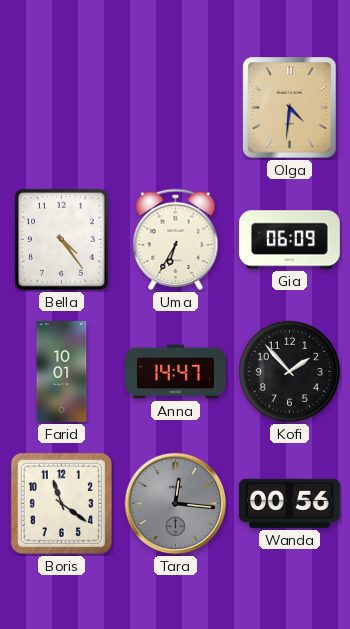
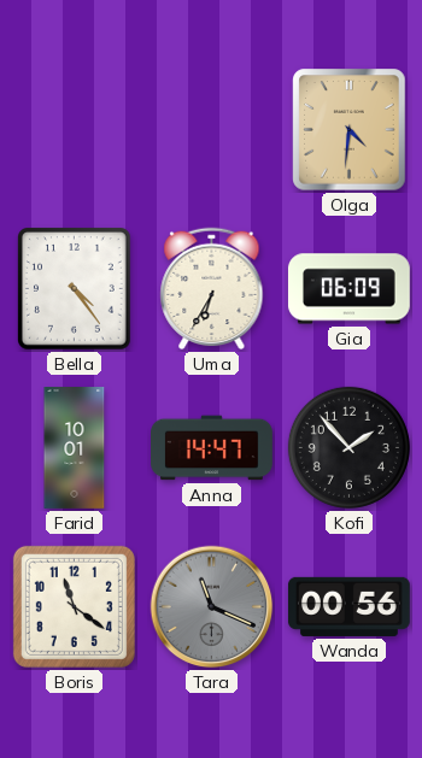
Tara: 12:16 -> 11:19
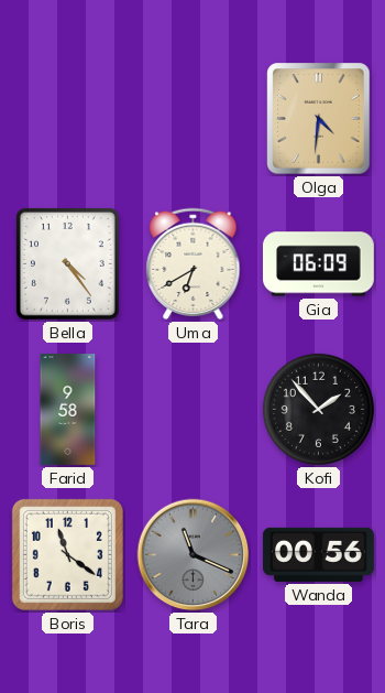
Uma: 6:35 -> 6:40
Farid: 10:01 -> 9:58
Anna: 14:47 -> none
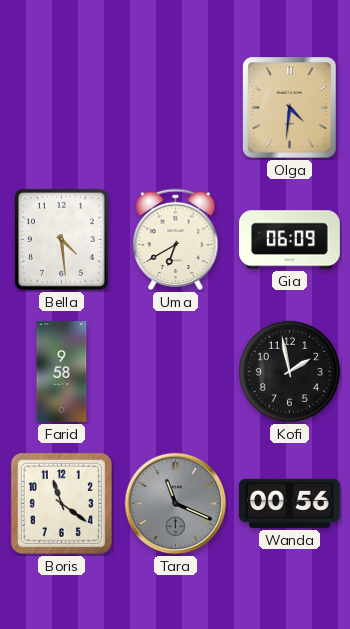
Bella: 4:24 -> 4:29
Kofi: 1:53 -> 1:58
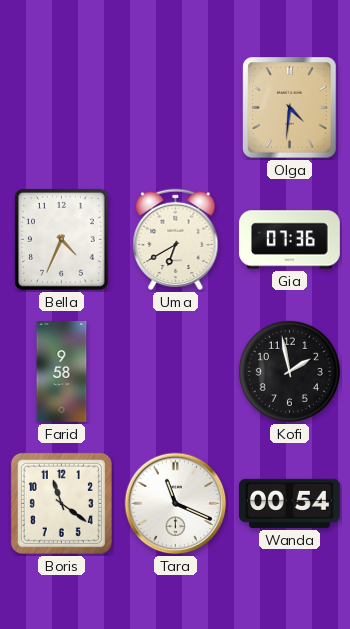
Bella: 4:29 -> 4:34
Gia: 06:09 -> 07:36
Tara dial: grey -> white
Wanda: 00:56 -> 00:54
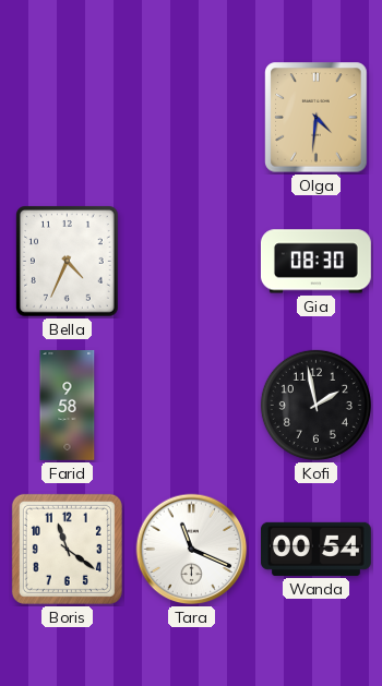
Uma: 6:40 -> none
Gia: 07:36 -> 08:30
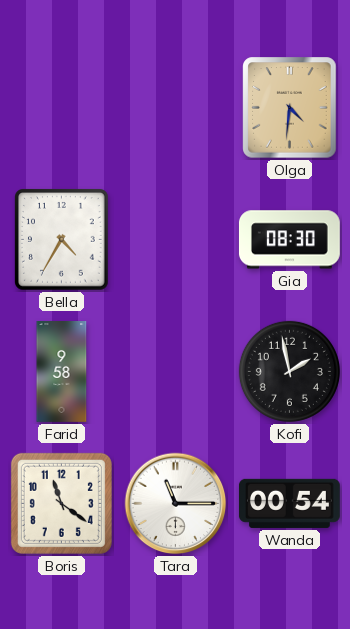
Bella: 4:34 -> 4:35
Tara: 11:19 -> 11:15
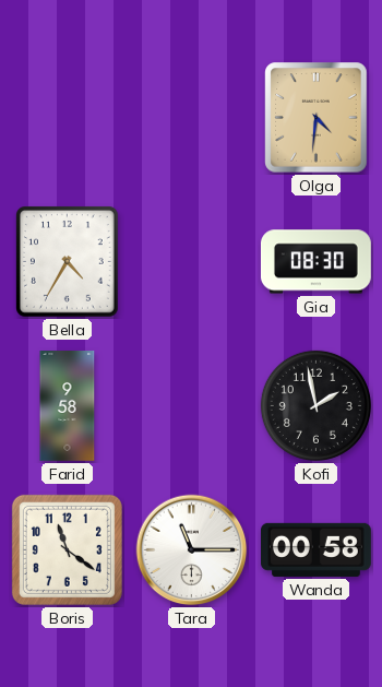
Wanda: 00:54 -> 00:58
